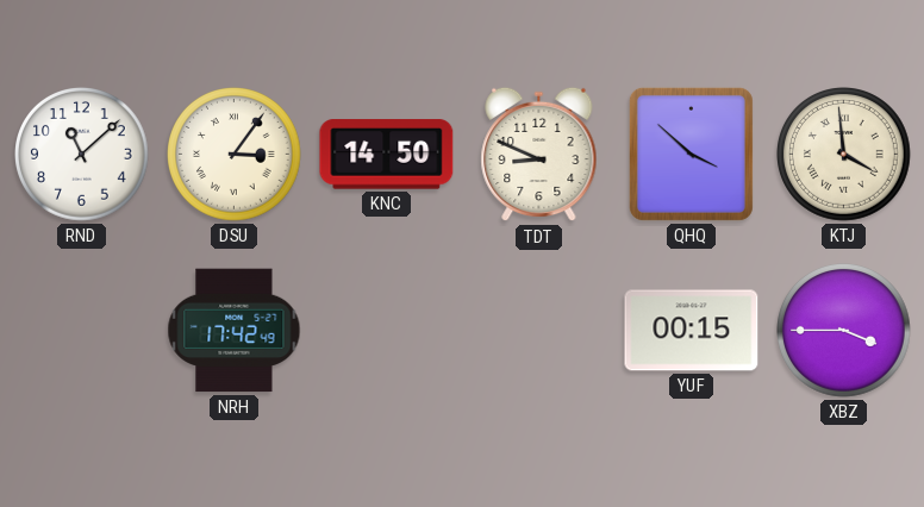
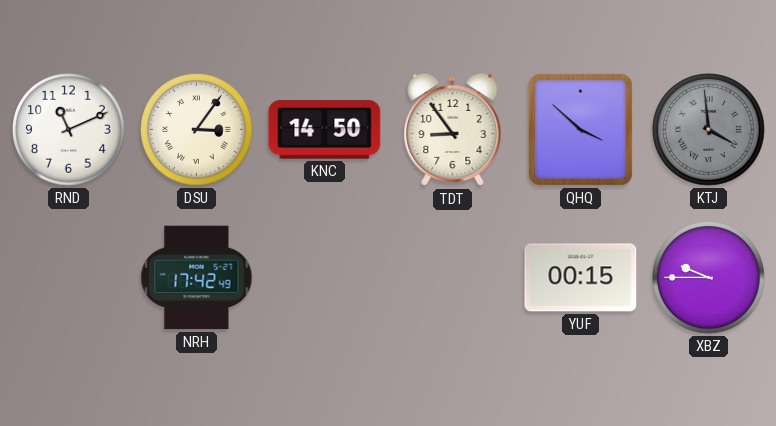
RND: 11:08 -> 11:11
TDT: 8:49 -> 8:54
KTJ dial: cream -> grey
XBZ: 3:45 -> 9:45
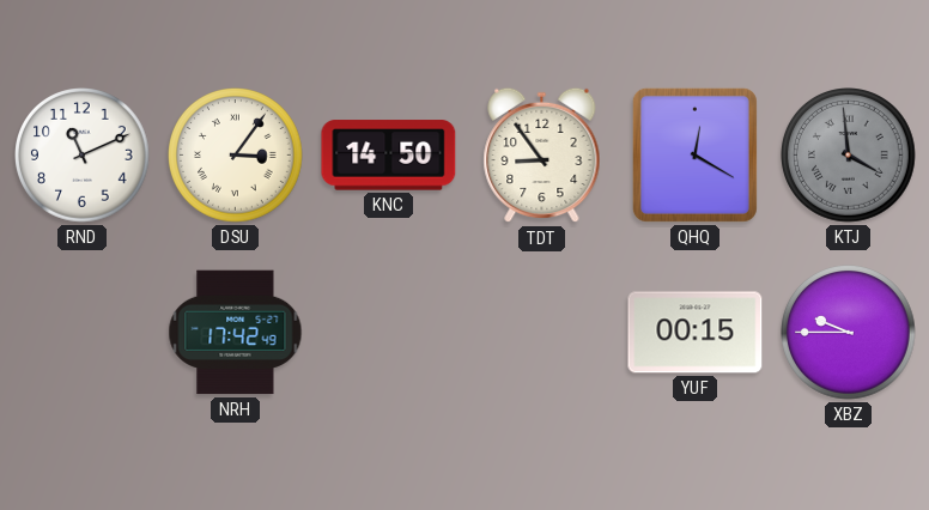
QHQ: 3:52 -> 12:20
